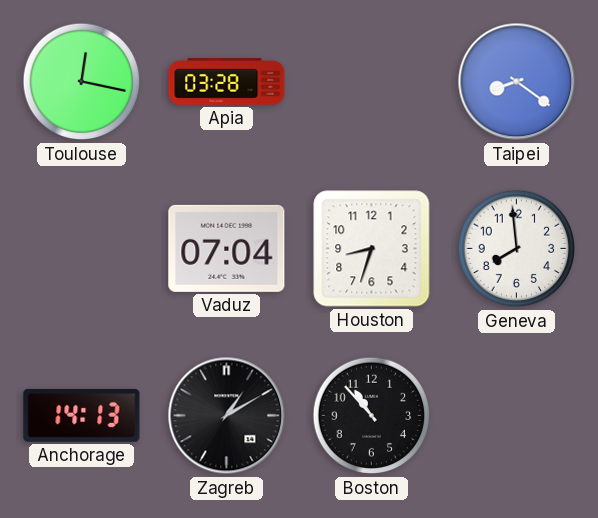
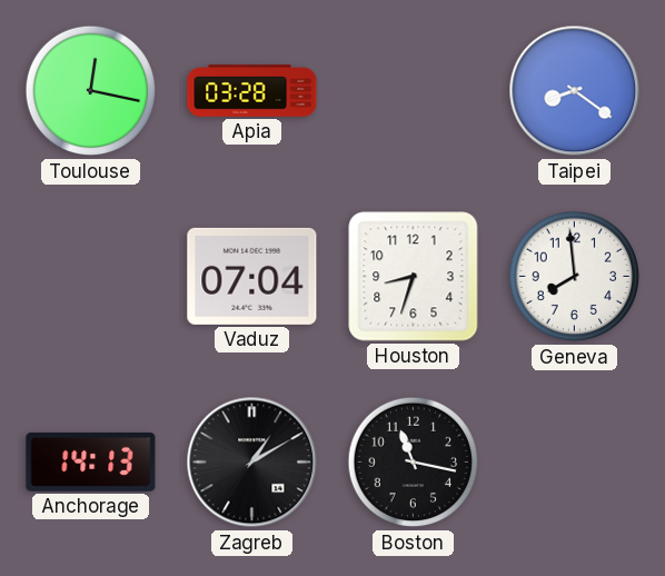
Boston: 10:53 -> 11:17
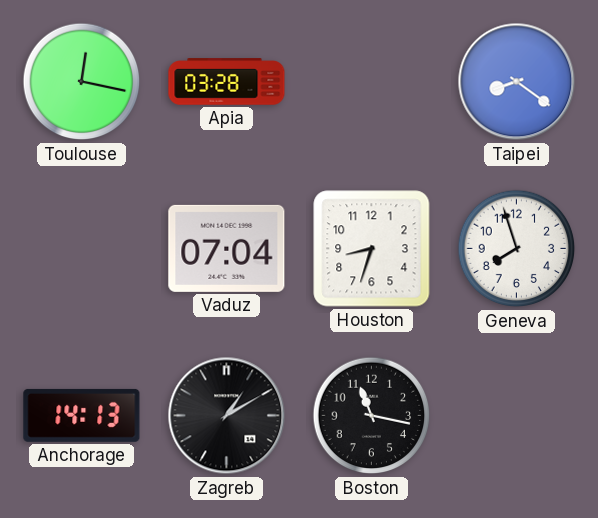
Geneva: 7:59 -> 7:57
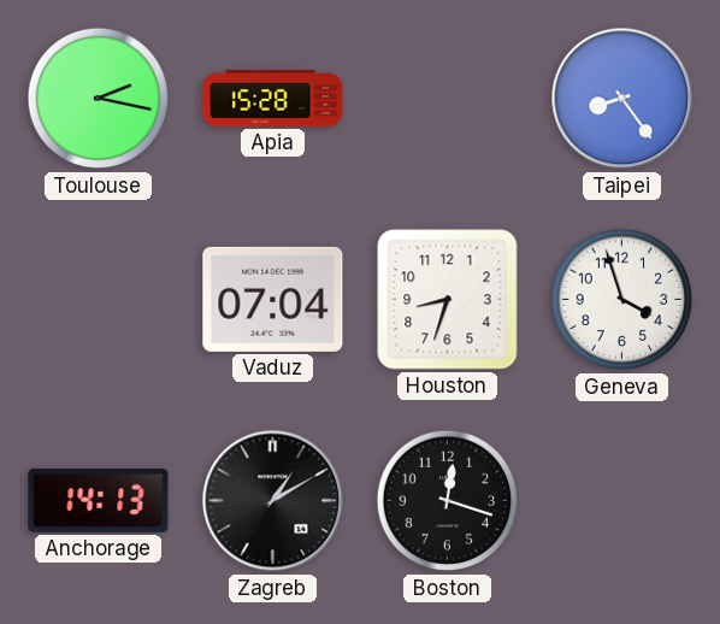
Toulouse: 12:17 -> 2:17
Apia: 03:28 -> 15:28
Taipei: 8:21 -> 8:24
Geneva: 7:57 -> 3:57
Boston: 11:17 -> 12:18
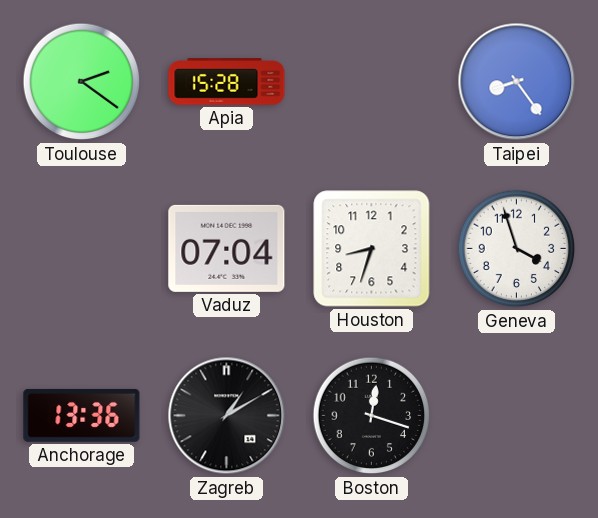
Toulouse: 2:17 -> 2:21
Anchorage: 14:13 -> 13:36
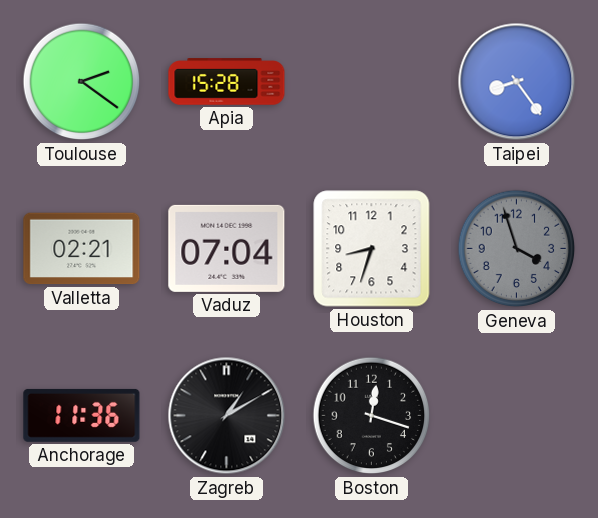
Valletta: none -> 02:21
Geneva dial: white -> grey
Anchorage: 13:36 -> 11:36
